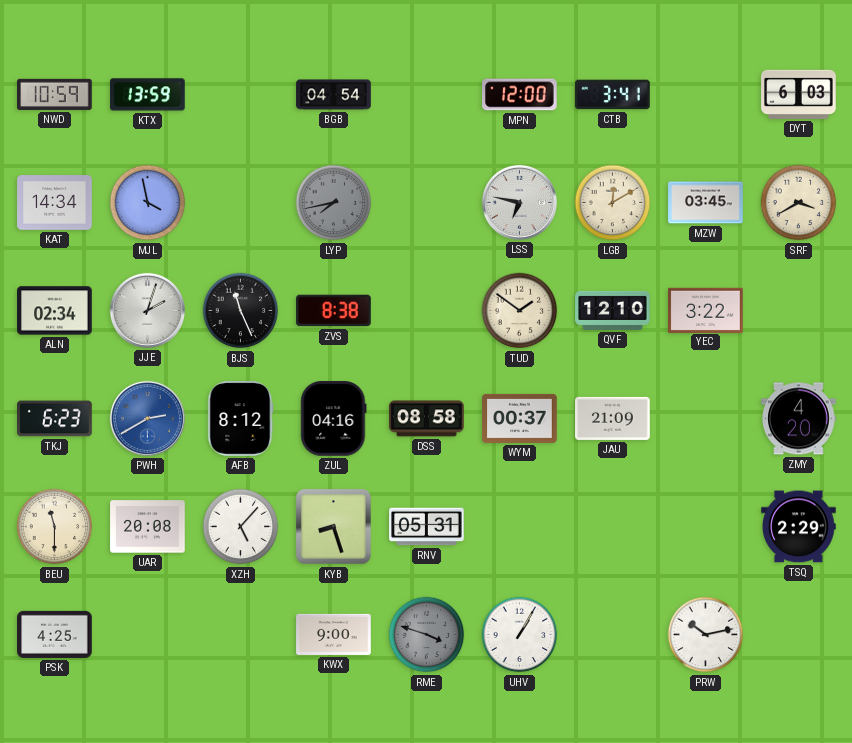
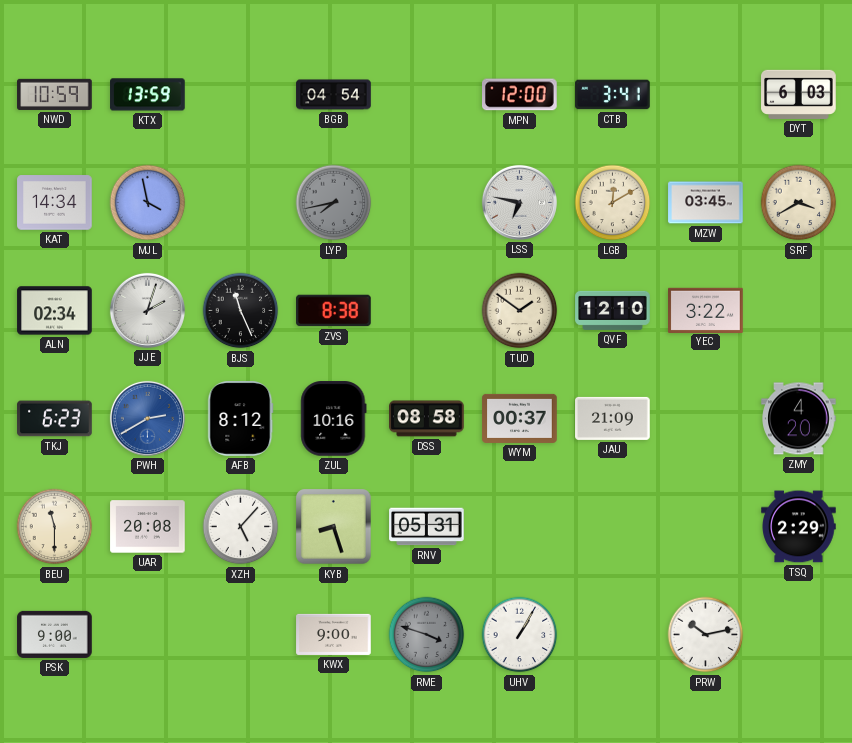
ZUL: 04:16 -> 10:16
PSK: 4:25 -> 9:00
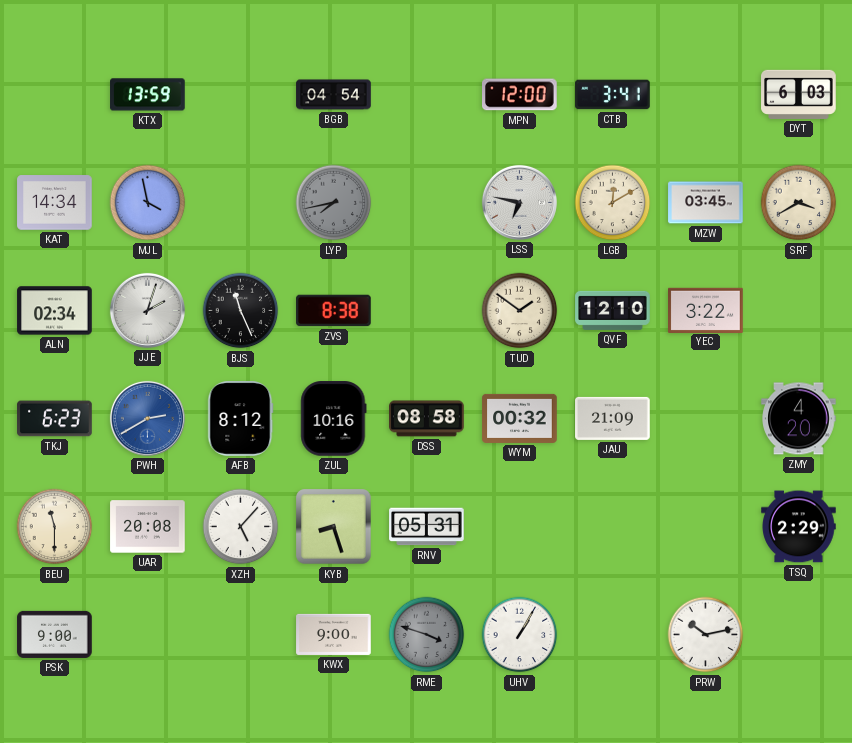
NWD: 10:59 -> none
WYM: 00:37 -> 00:32
